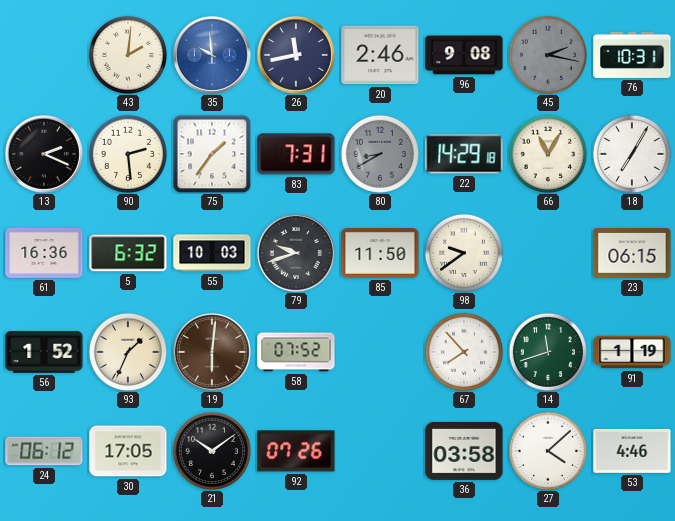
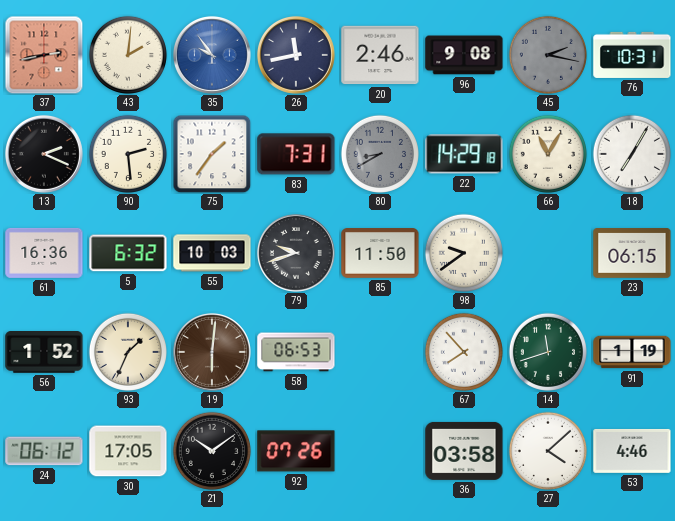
37: none -> 2:43
35: 9:59 -> 9:54
58: 07:52 -> 06:53
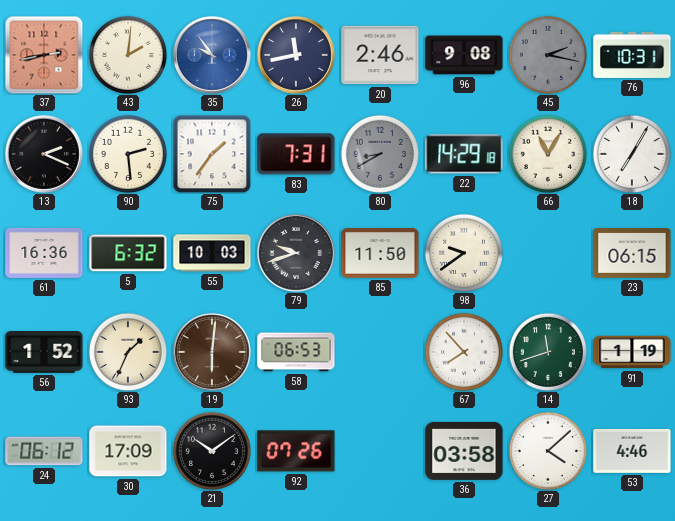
30: 17:05 -> 17:09
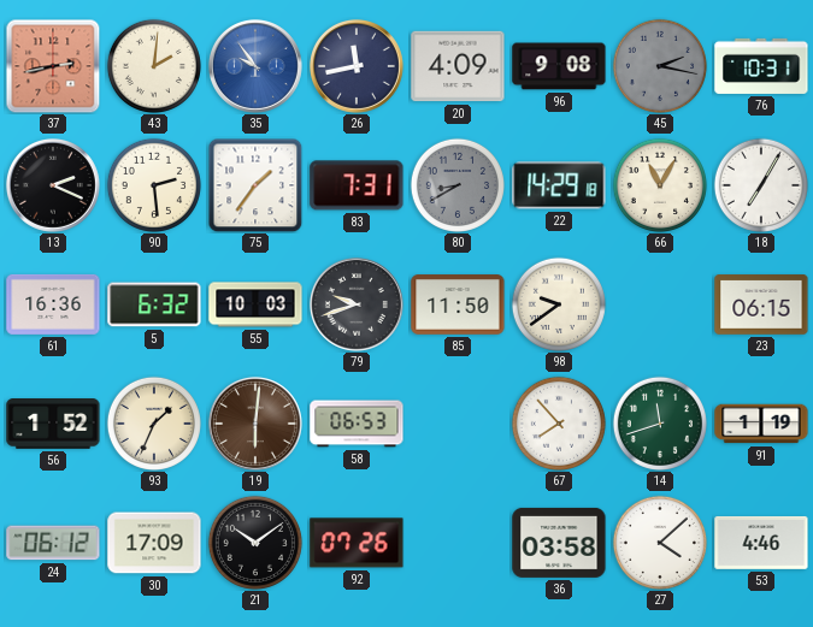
20: 2:46 -> 4:09
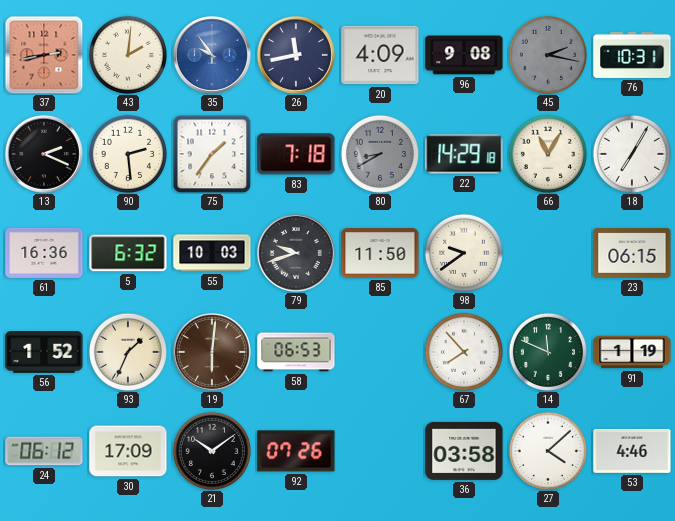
83: 7:31 -> 7:18
14: 11:42 -> 11:49
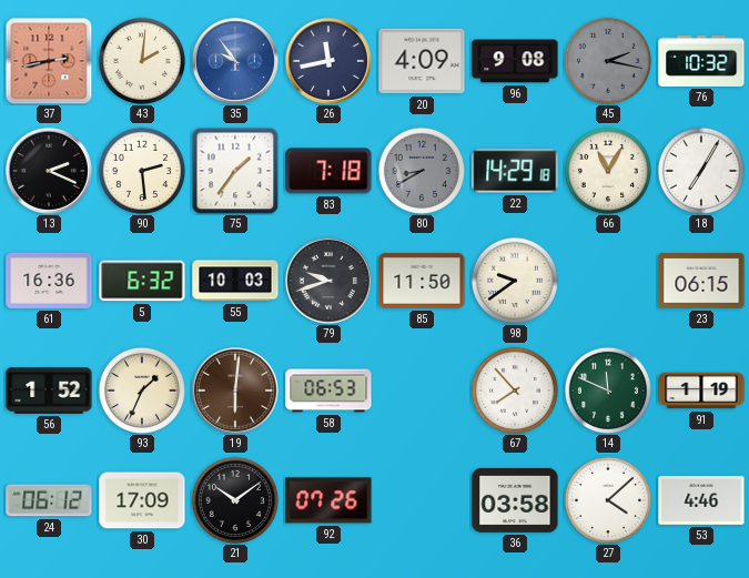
76: 10:31 -> 10:32
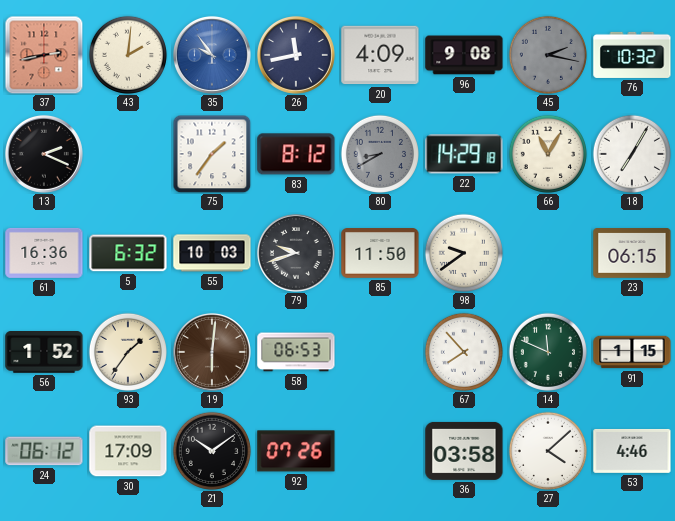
90: 2:29 -> none
83: 7:18 -> 8:12
93: 1:34 -> 1:36
91: 1:19 -> 1:15
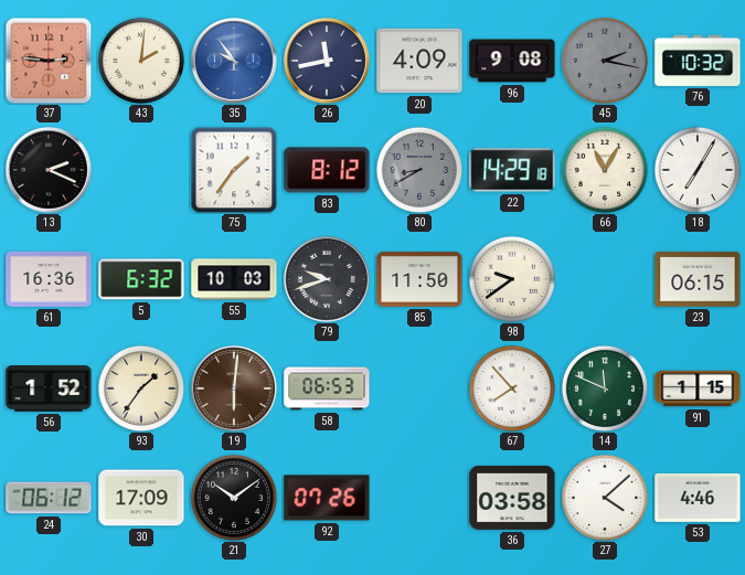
37: 2:43 -> 2:46
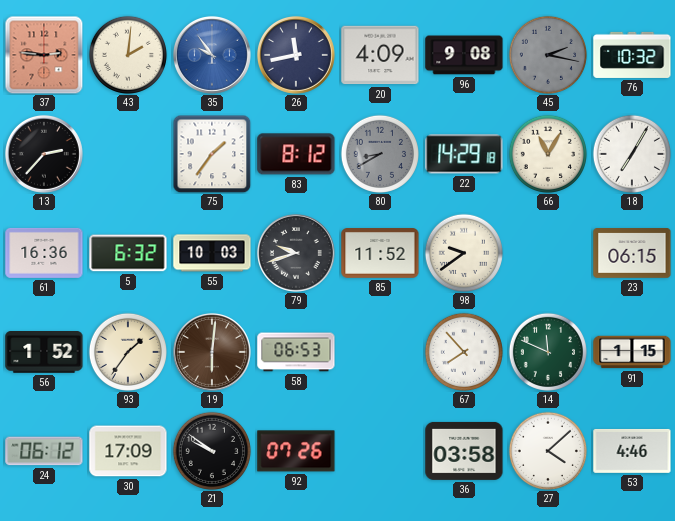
13: 2:19 -> 2:37
85: 11:50 -> 11:52
21: 10:09 -> 9:51
